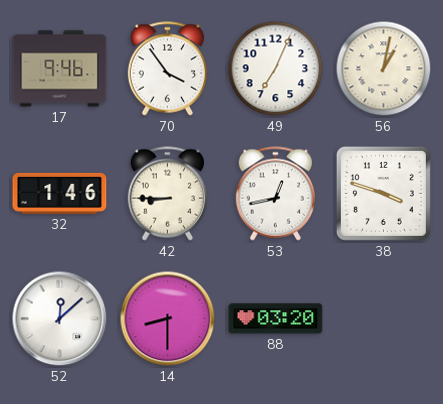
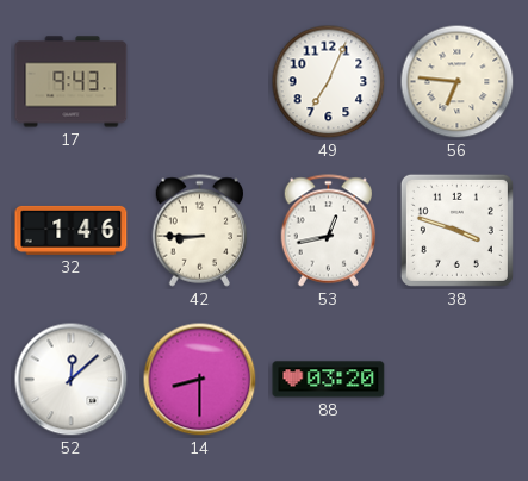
17: 9:46 -> 9:43
70: 3:54 -> none
56: 1:02 -> 6:46
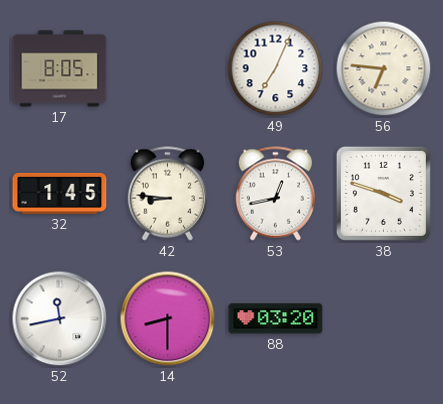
17: 9:43 -> 8:05
32: 1:46 -> 1:45
42: 8:45 -> 8:46
52: 12:08 -> 11:43
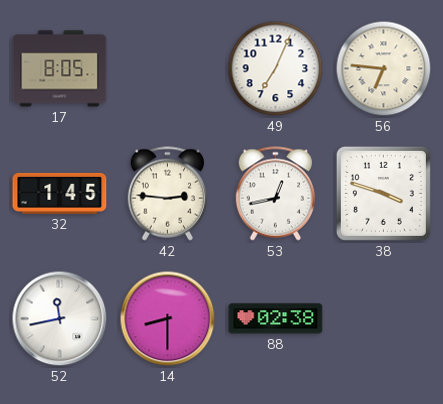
42: 8:46 -> 2:46
88: 03:20 -> 02:38
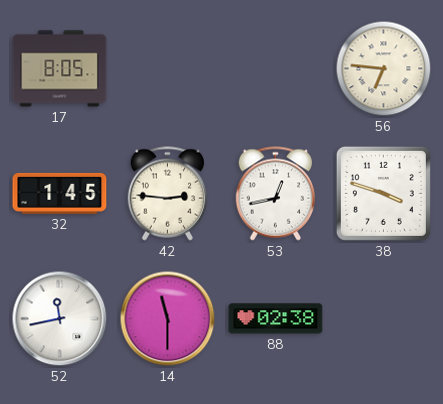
49: 7:04 -> none
14: 8:30 -> 11:30
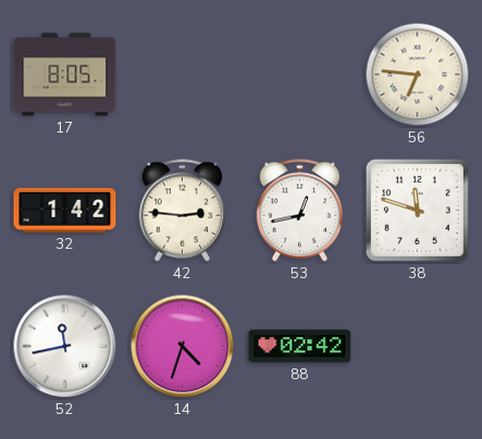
32: 1:45 -> 1:42
38: 3:48 -> 11:48
14: 11:30 -> 4:33
88: 02:38 -> 02:42
